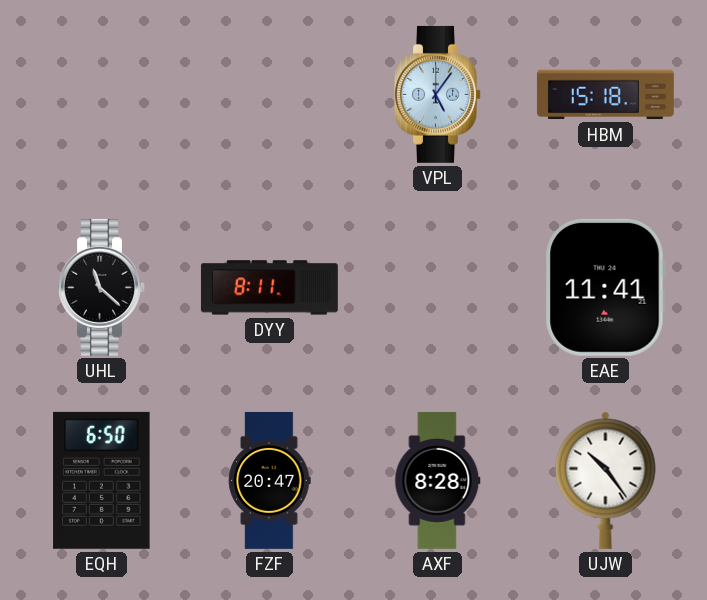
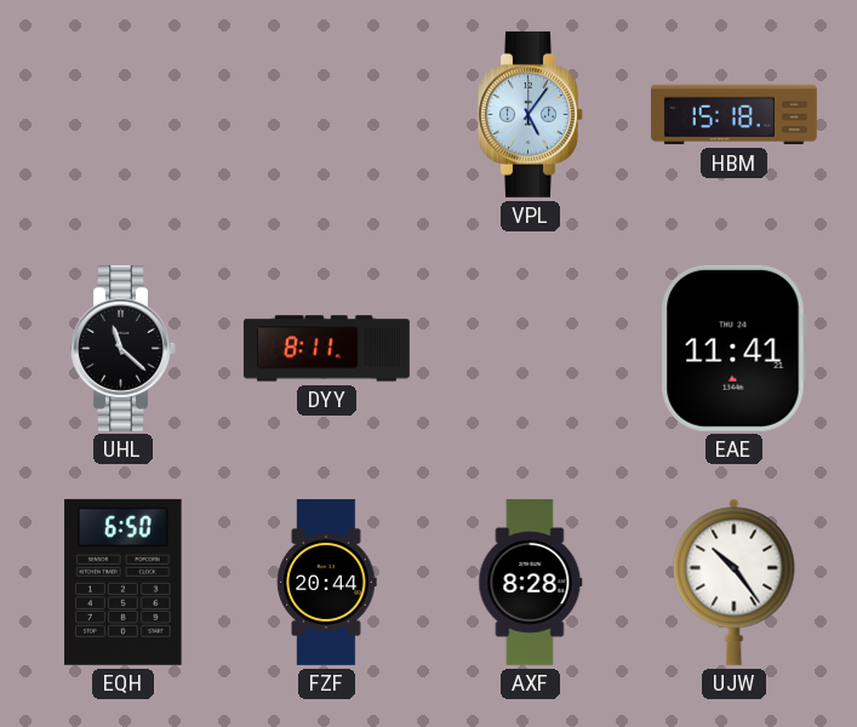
FZF: 20:47 -> 20:44
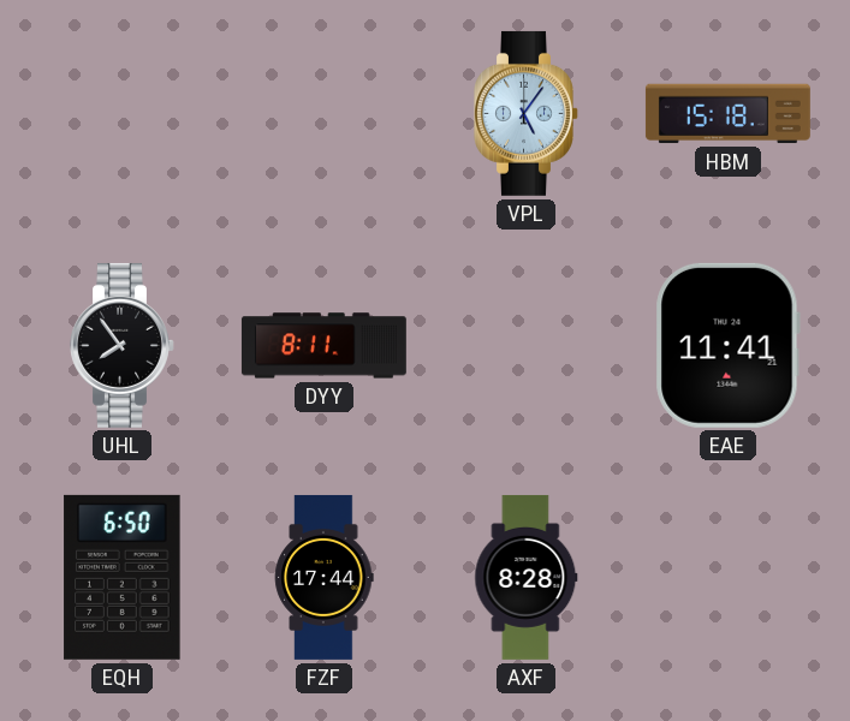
UHL: 11:22 -> 7:54
FZF: 20:44 -> 17:44
UJW: 10:24 -> none
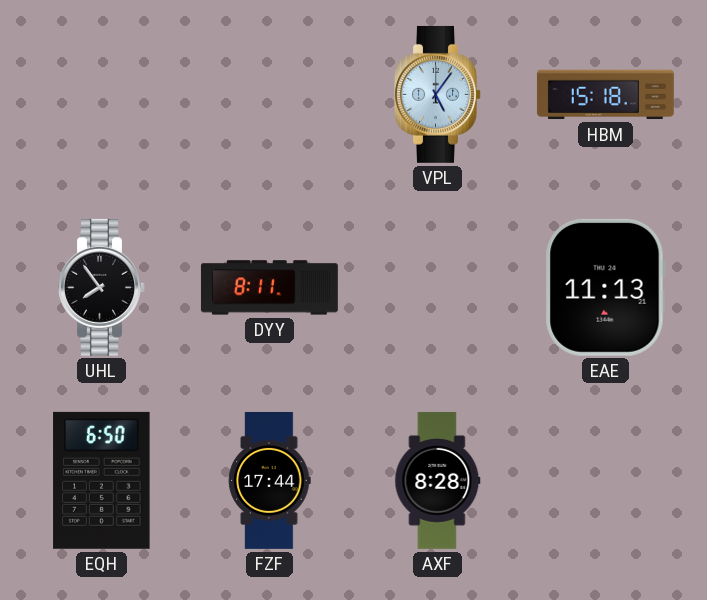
EAE: 11:41 -> 11:13
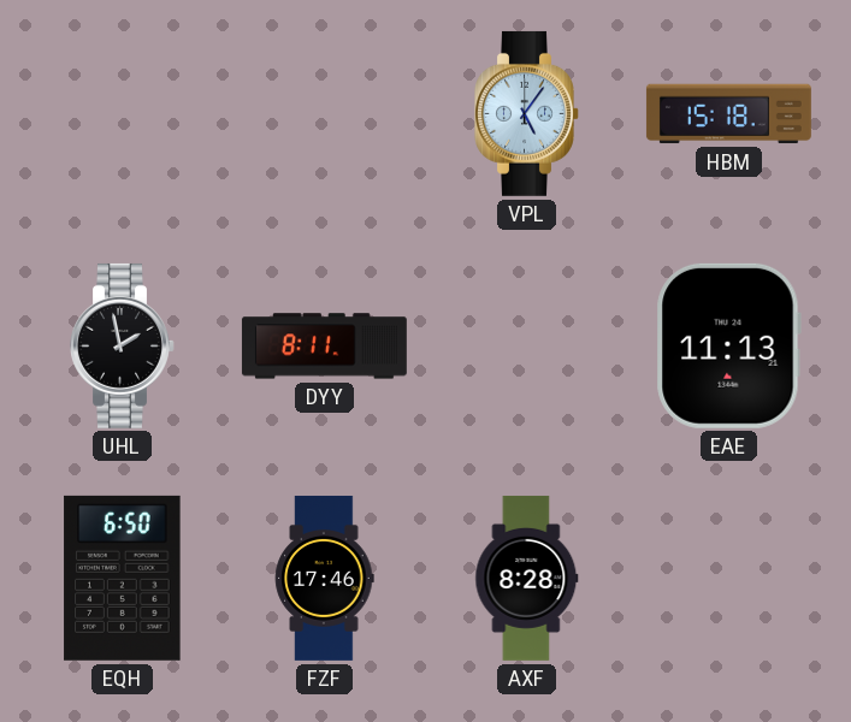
UHL: 7:54 -> 1:58
FZF: 17:44 -> 17:46
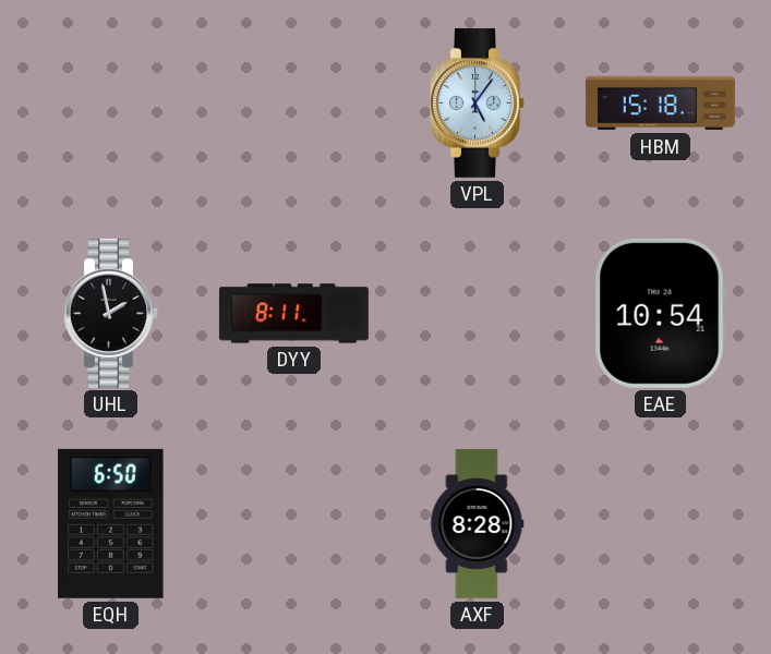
EAE: 11:13 -> 10:54
FZF: 17:46 -> none
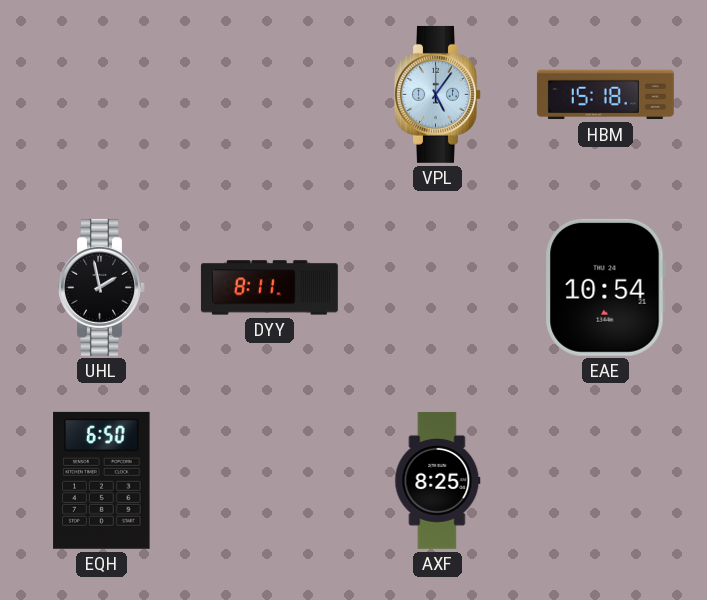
AXF: 8:28 -> 8:25
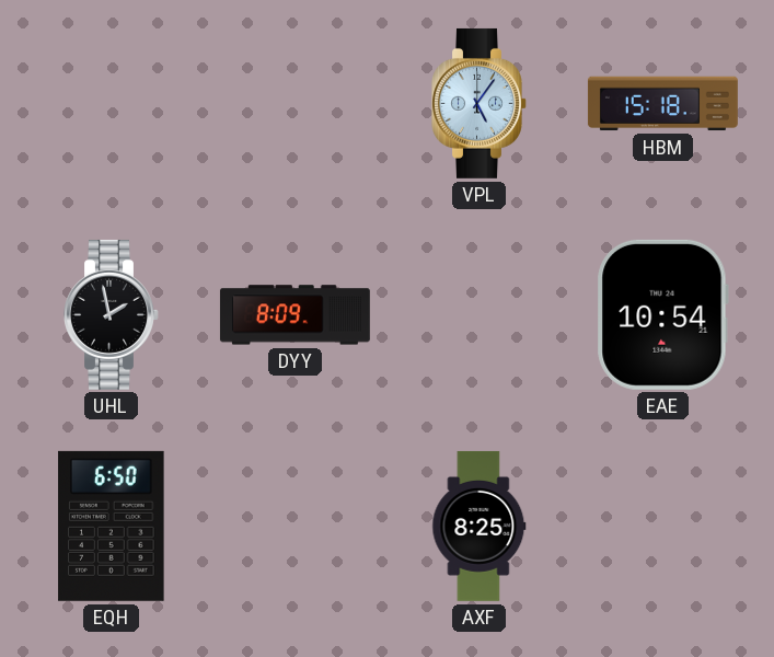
DYY: 8:11 -> 8:09
